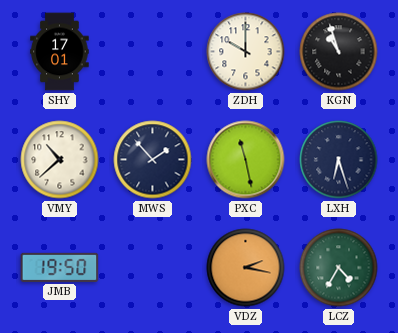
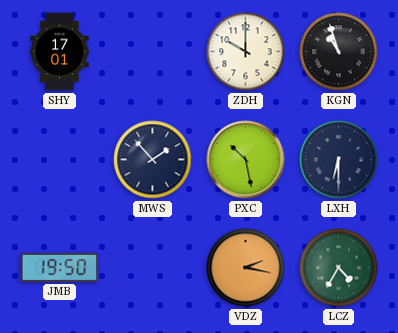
VMY: 10:38 -> none
PXC: 11:28 -> 10:28
LXH: 6:27 -> 6:30
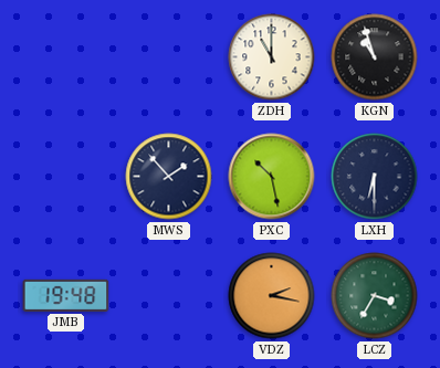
SHY: 17:01 -> none
ZDH: 10:00 -> 11:00
JMB: 19:50 -> 19:48
LCZ: 4:35 -> 3:35
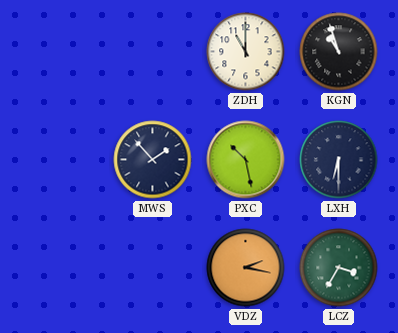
JMB: 19:48 -> none
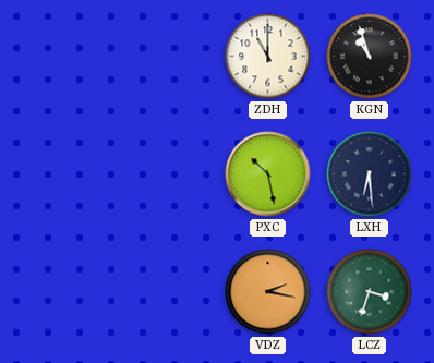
MWS: 1:53 -> none
LXH: 6:30 -> 6:29
LCZ: 3:35 -> 3:33
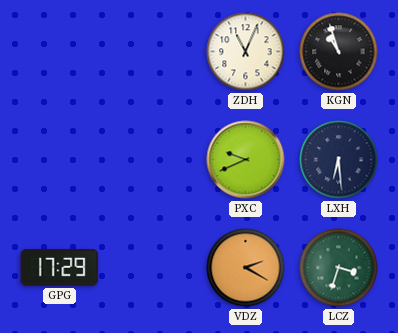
ZDH: 11:00 -> 11:04
PXC: 10:28 -> 9:41
GPG: none -> 17:29
VDZ: 2:17 -> 2:20
